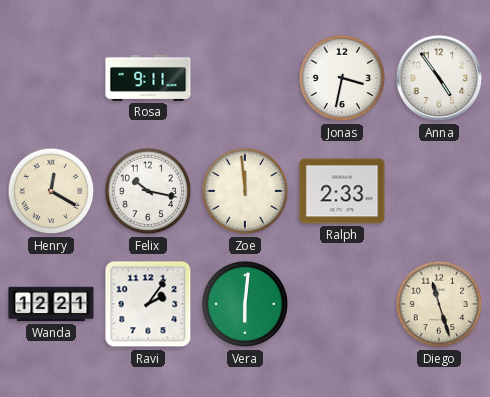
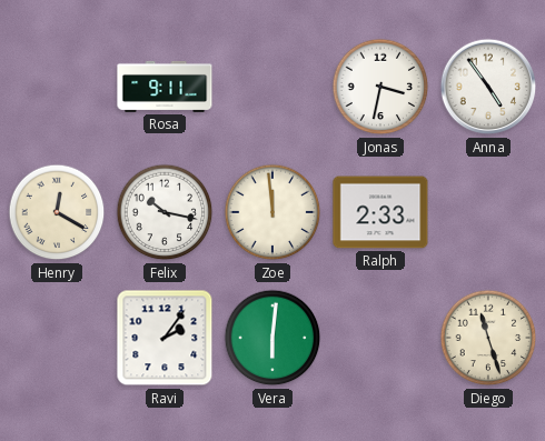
Wanda: 12:21 -> none
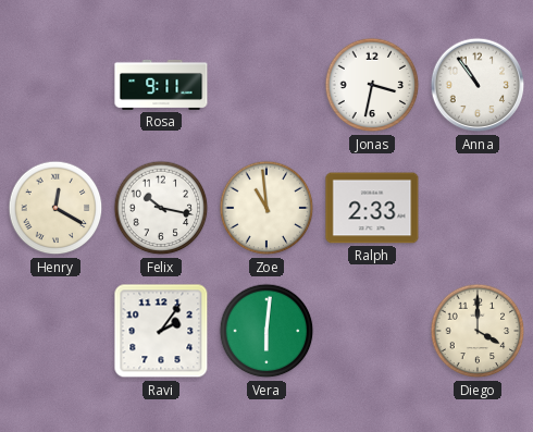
Anna: 4:54 -> 10:54
Zoe: 11:59 -> 10:59
Diego: 11:27 -> 4:00
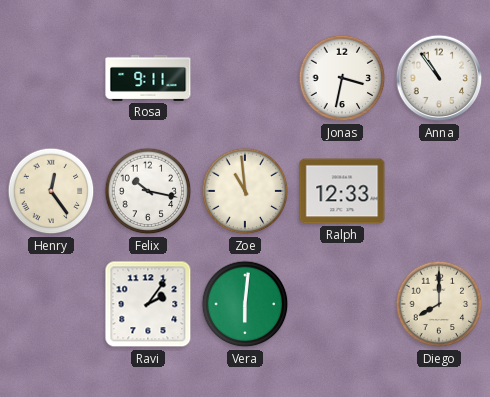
Henry: 12:20 -> 12:24
Ralph: 2:33 -> 12:33
Diego: 4:00 -> 8:00
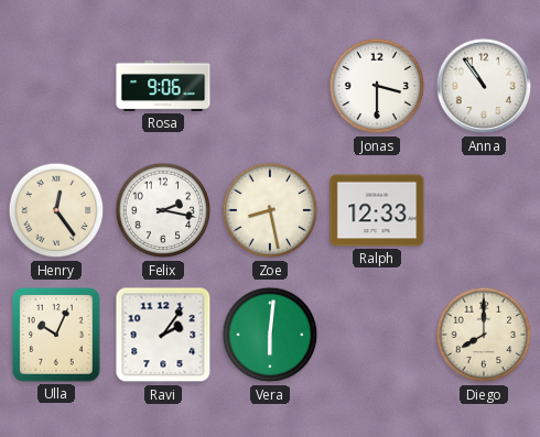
Rosa: 9:11 -> 9:06
Jonas: 3:32 -> 3:30
Felix: 10:17 -> 2:17
Zoe: 10:59 -> 8:28
Ulla: none -> 10:04
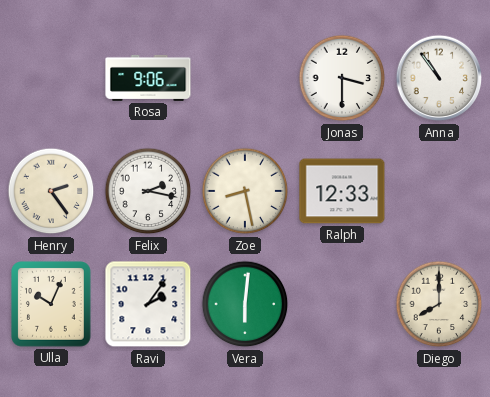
Henry: 12:24 -> 2:24
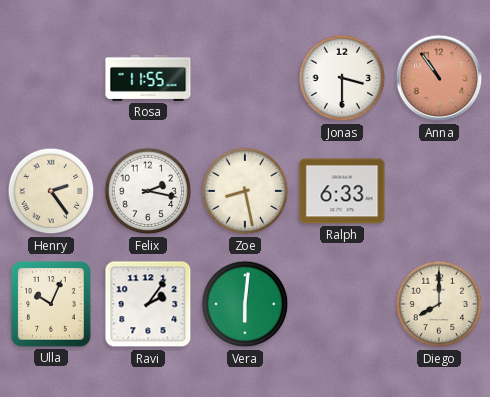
Rosa: 9:06 -> 11:55
Anna dial: white -> salmon
Ralph: 12:33 -> 6:33
